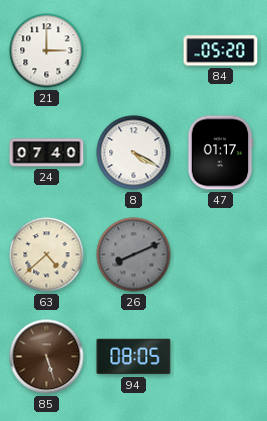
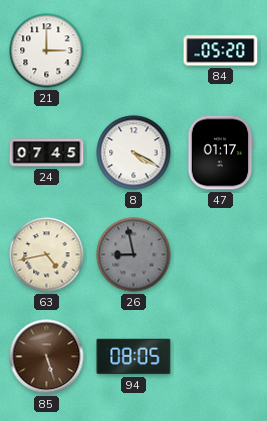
24: 07:40 -> 07:45
63: 4:38 -> 4:43
26: 8:11 -> 8:58
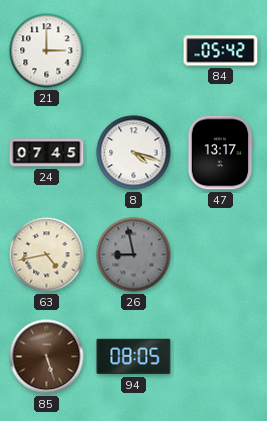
84: 05:20 -> 05:42
8: 4:20 -> 4:18
47: 01:17 -> 13:17
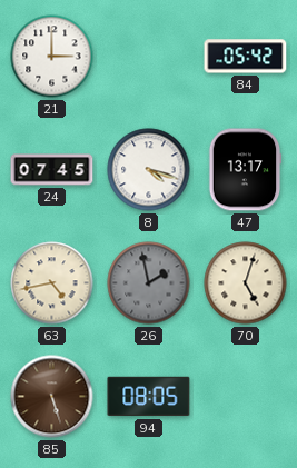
26: 8:58 -> 1:58
70: none -> 5:03
